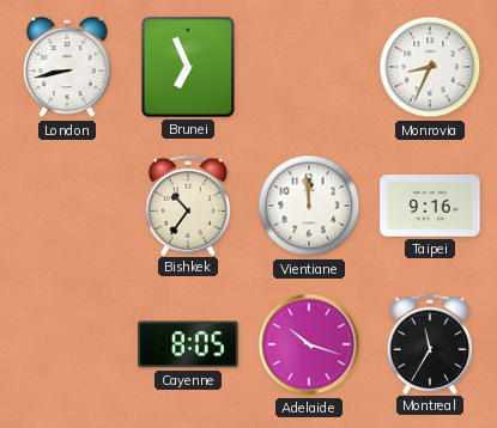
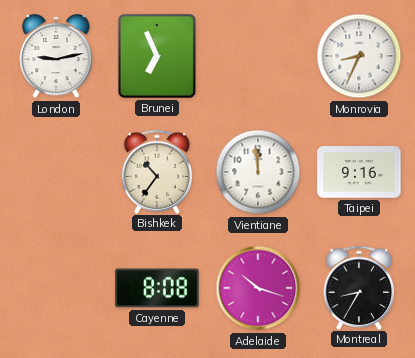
London: 8:43 -> 9:13
Cayenne: 8:05 -> 8:08
Montreal: 11:35 -> 8:35
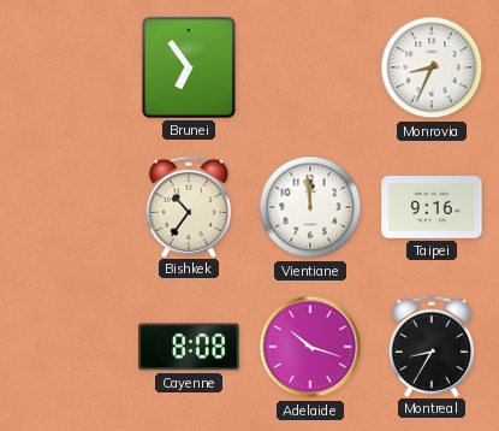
London: 9:13 -> none
Brunei: 6:56 -> 6:54
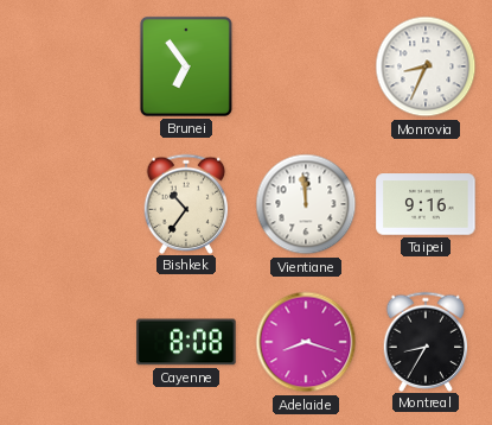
Adelaide: 10:18 -> 8:18
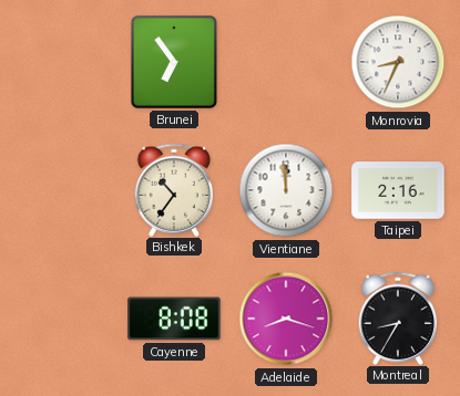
Taipei: 9:16 -> 2:16
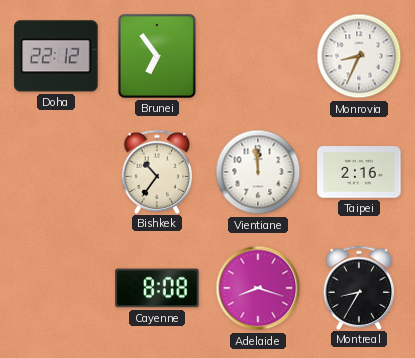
Doha: none -> 22:12
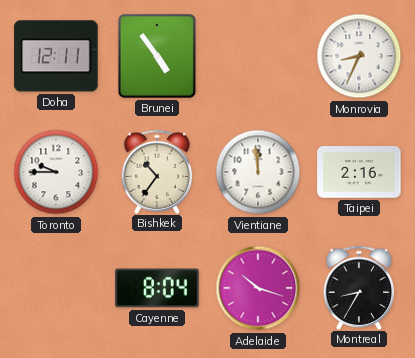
Doha: 22:12 -> 12:11
Brunei: 6:54 -> 4:54
Toronto: none -> 9:45
Cayenne: 8:08 -> 8:04
Adelaide: 8:18 -> 10:18
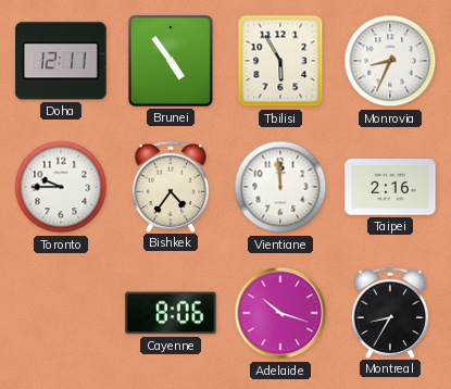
Tbilisi: none -> 5:55
Bishkek: 10:36 -> 4:36
Cayenne: 8:04 -> 8:06
